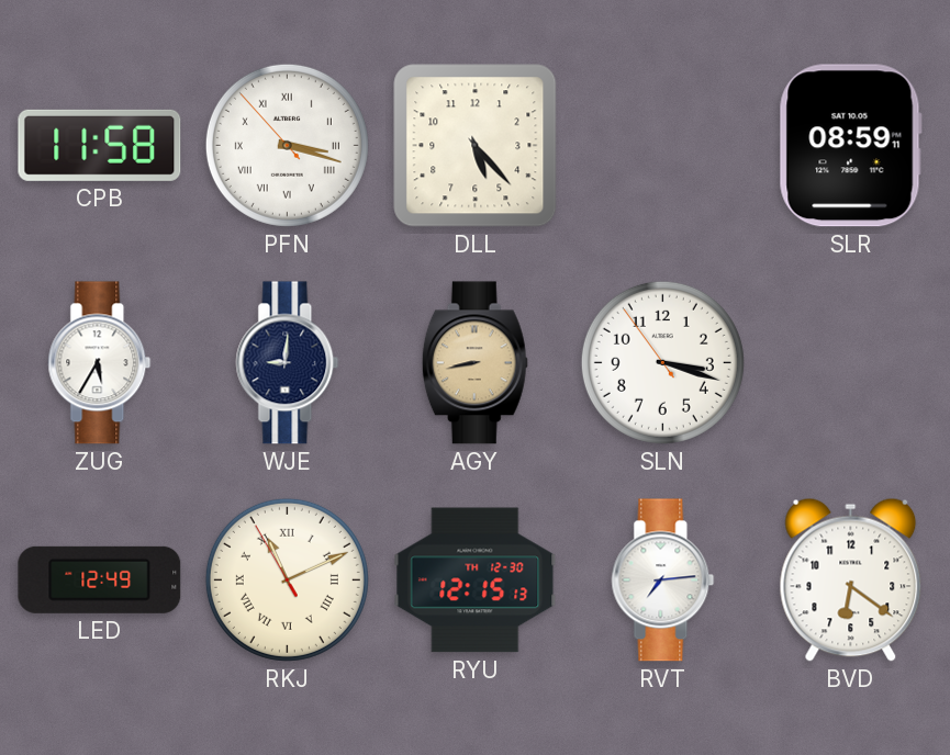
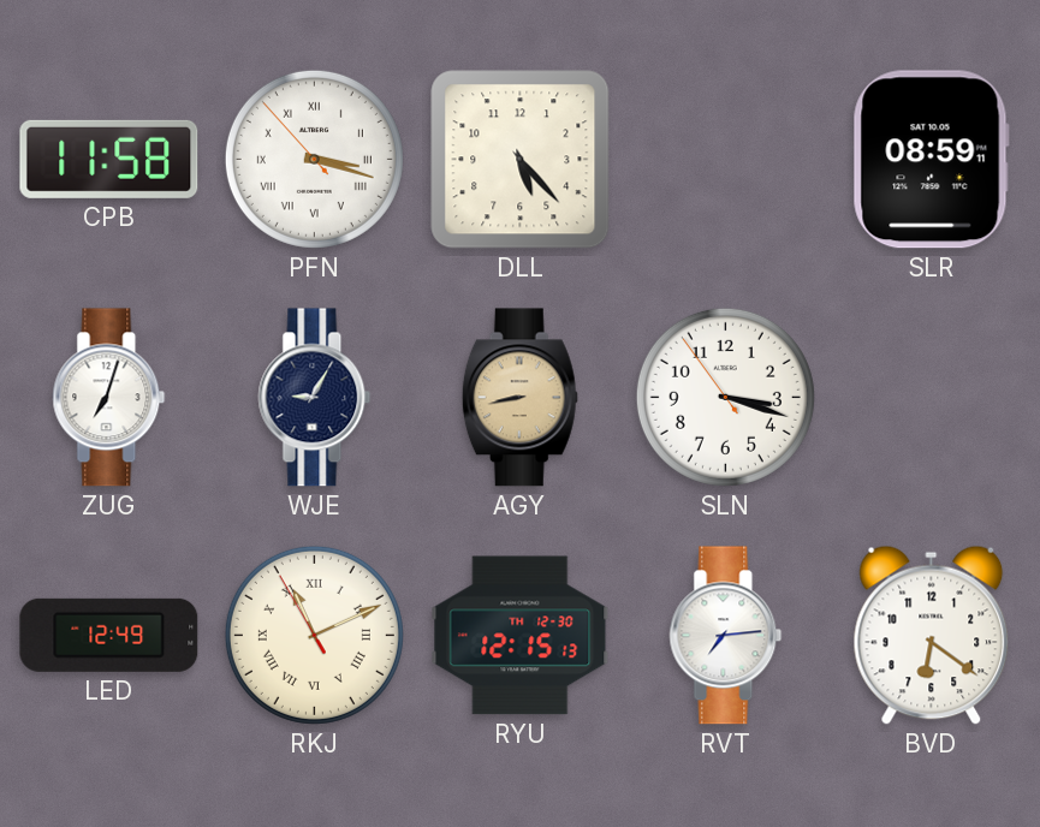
ZUG: 5:35 -> 7:03
WJE: 9:01 -> 9:05
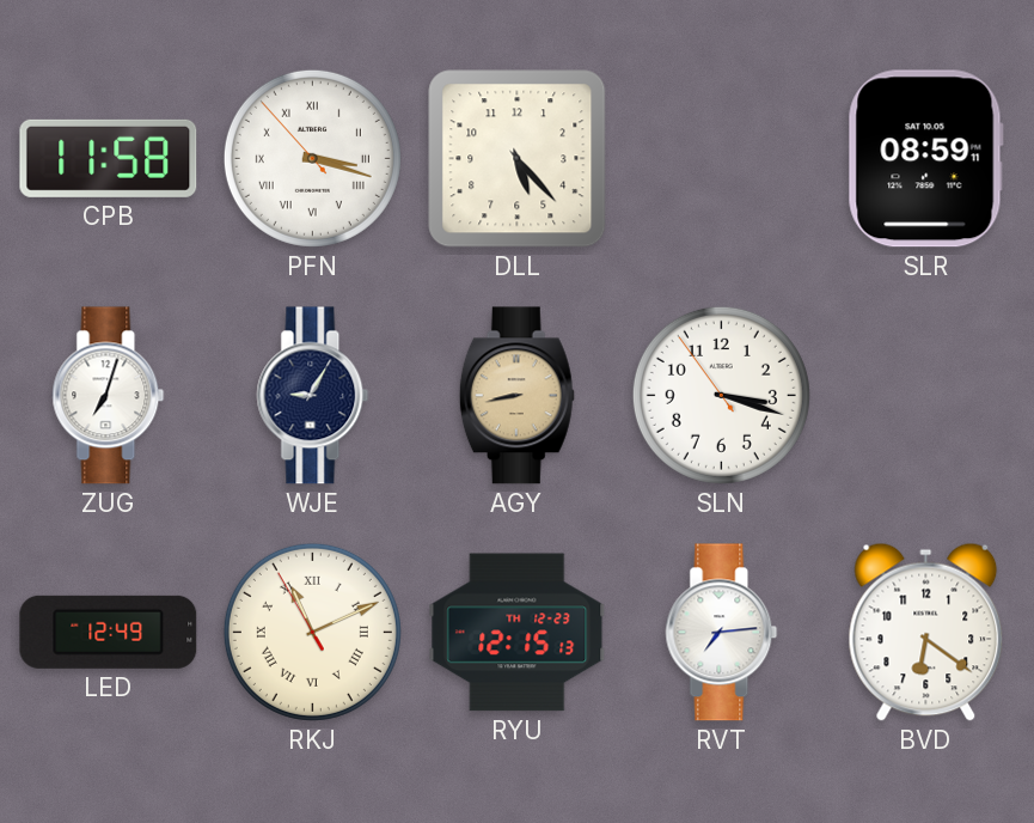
RYU date: TH 12-30 -> TH 12-23
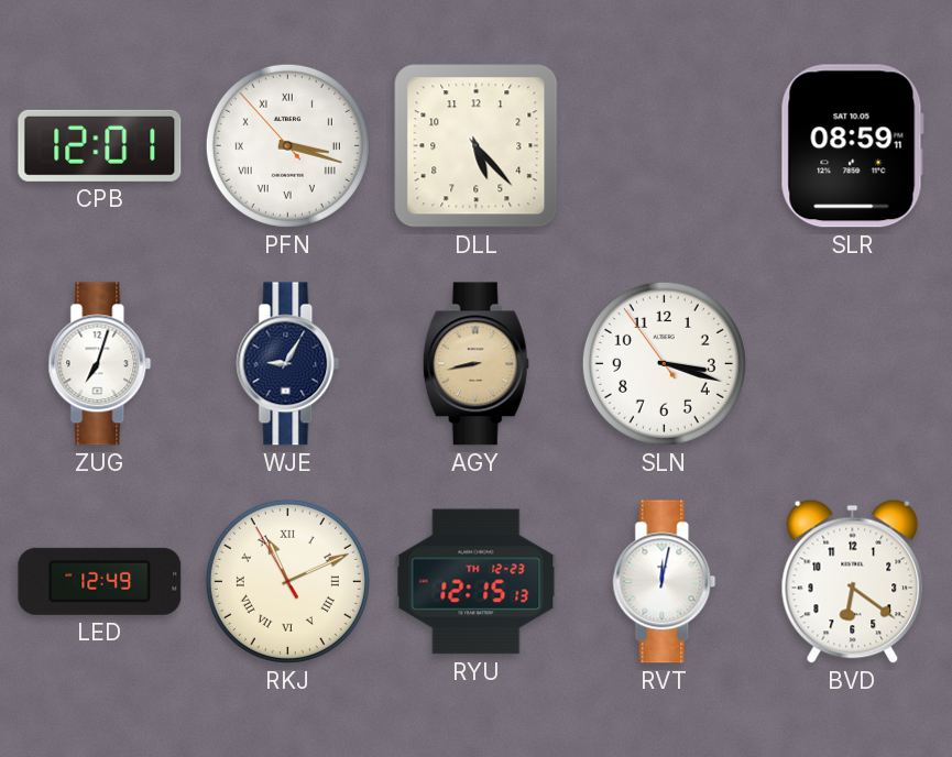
CPB: 11:58 -> 12:01
RVT: 7:14 -> 12:02
